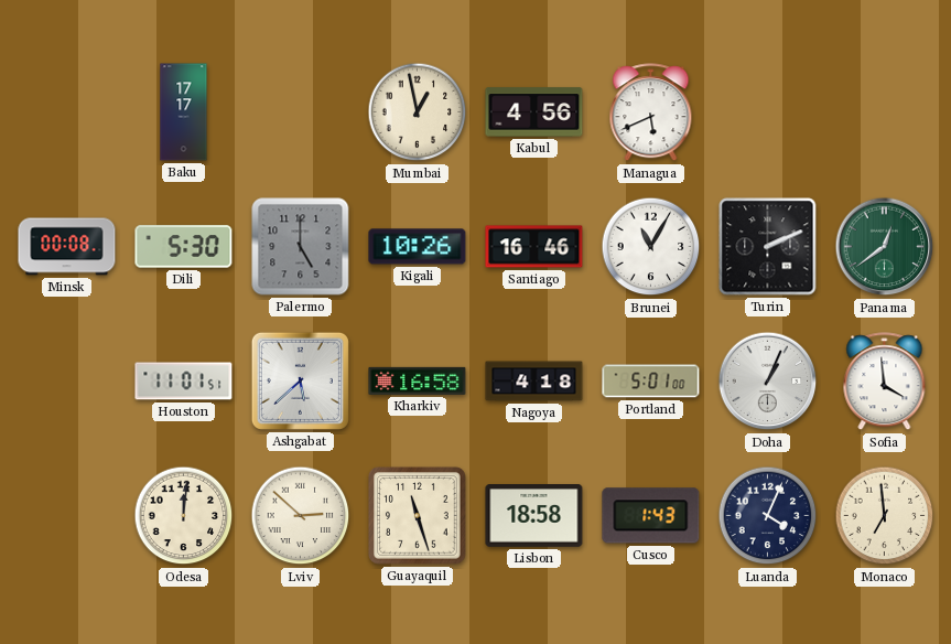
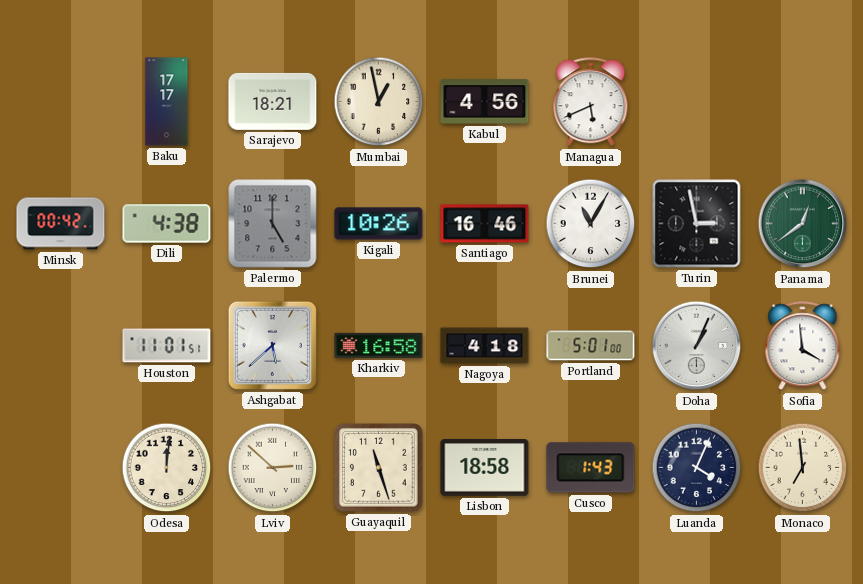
Sarajevo: none -> 18:21
Minsk: 00:08 -> 00:42
Dili: 5:30 -> 4:38
Turin: 2:11 -> 2:58
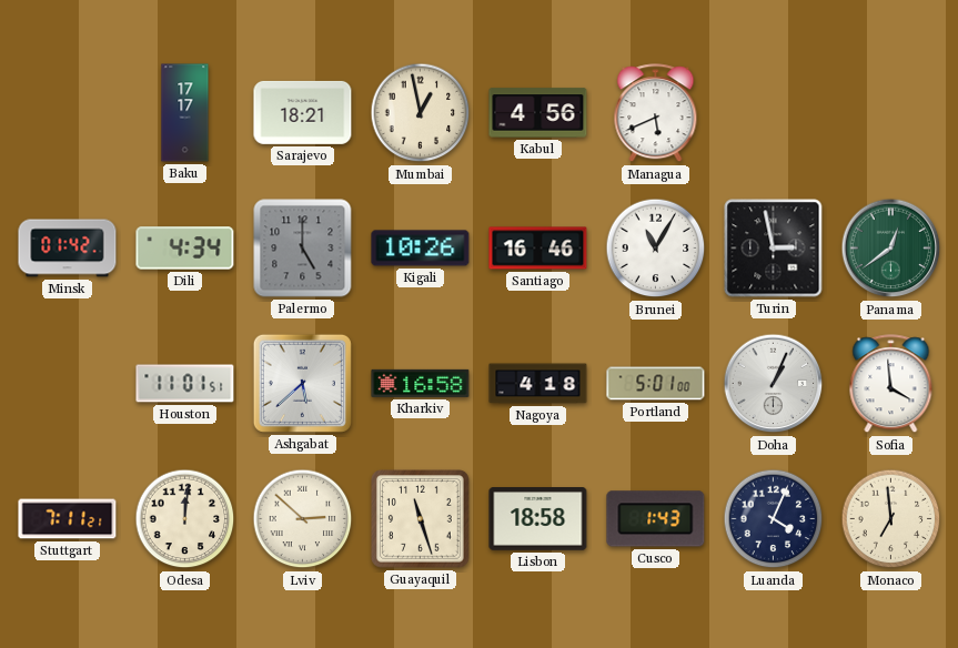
Minsk: 00:42 -> 01:42
Dili: 4:38 -> 4:34
Stuttgart: none -> 7:11
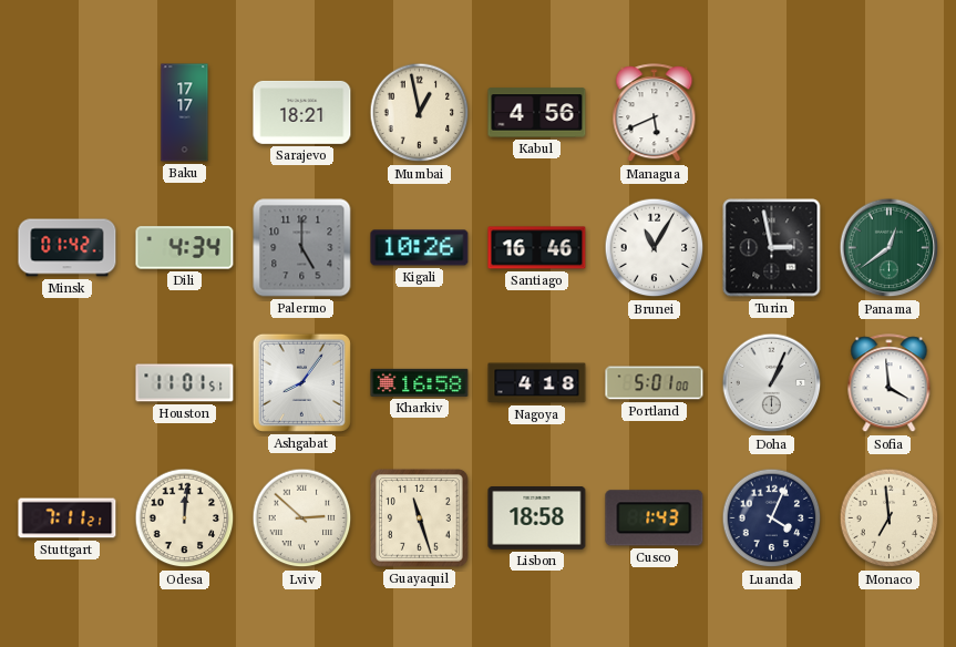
Ashgabat: 5:38 -> 8:06
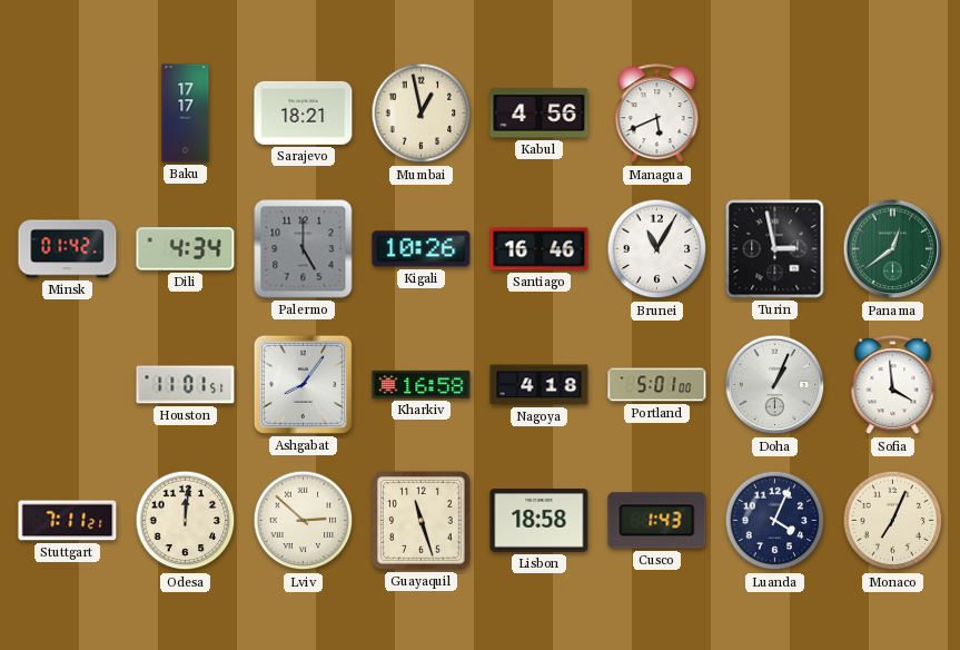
Monaco: 6:59 -> 7:04
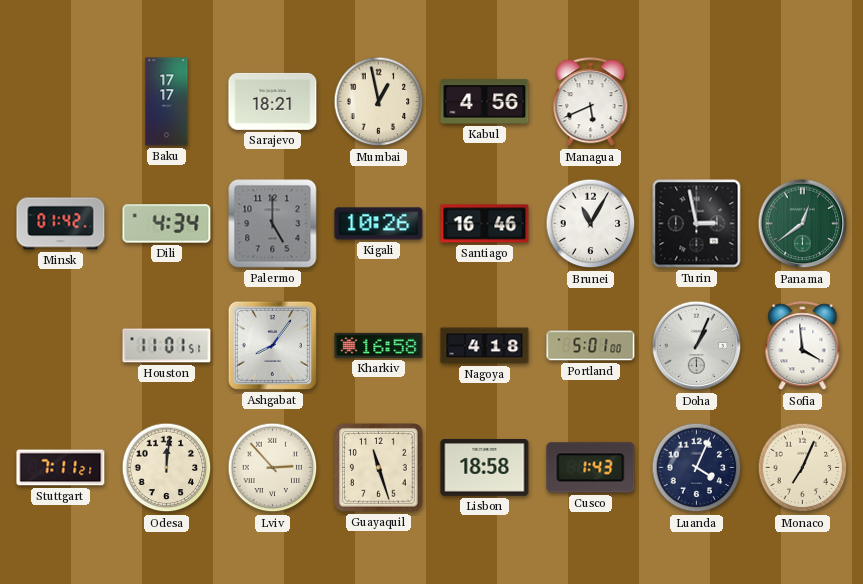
Lviv: 2:52 -> 2:53
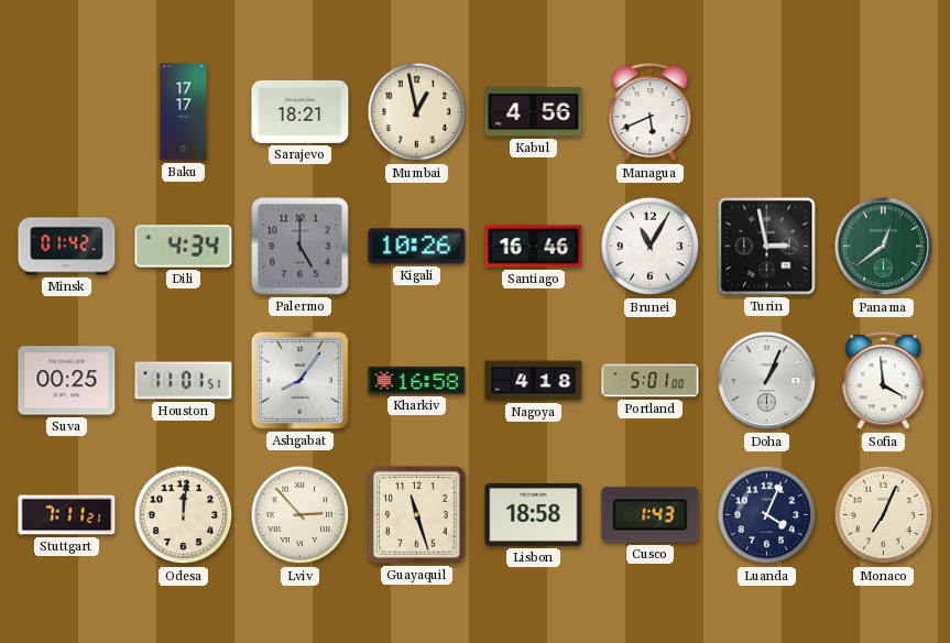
Suva: none -> 00:25
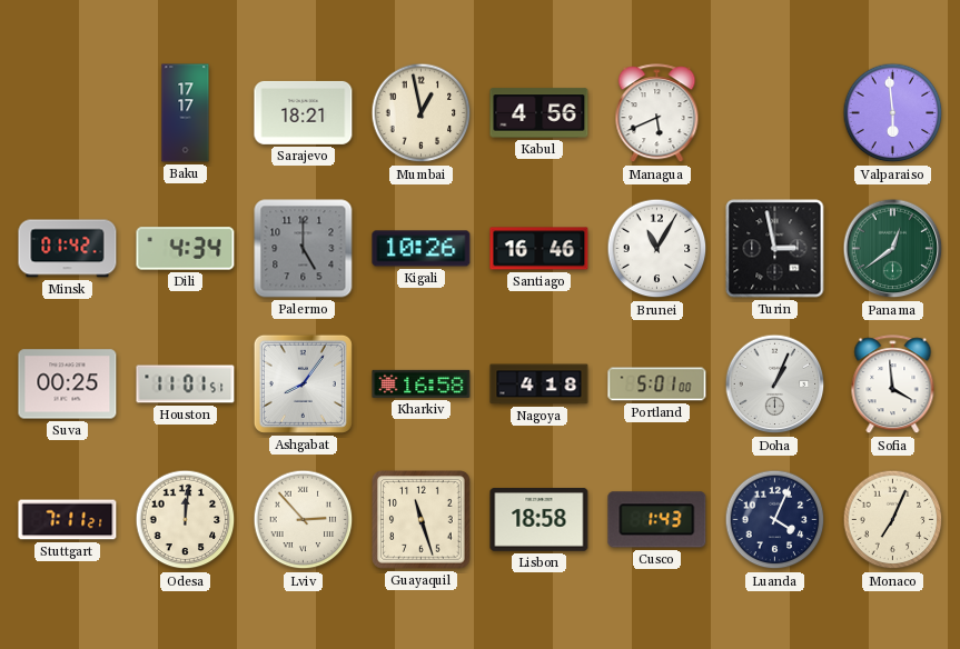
Valparaiso: none -> 5:59
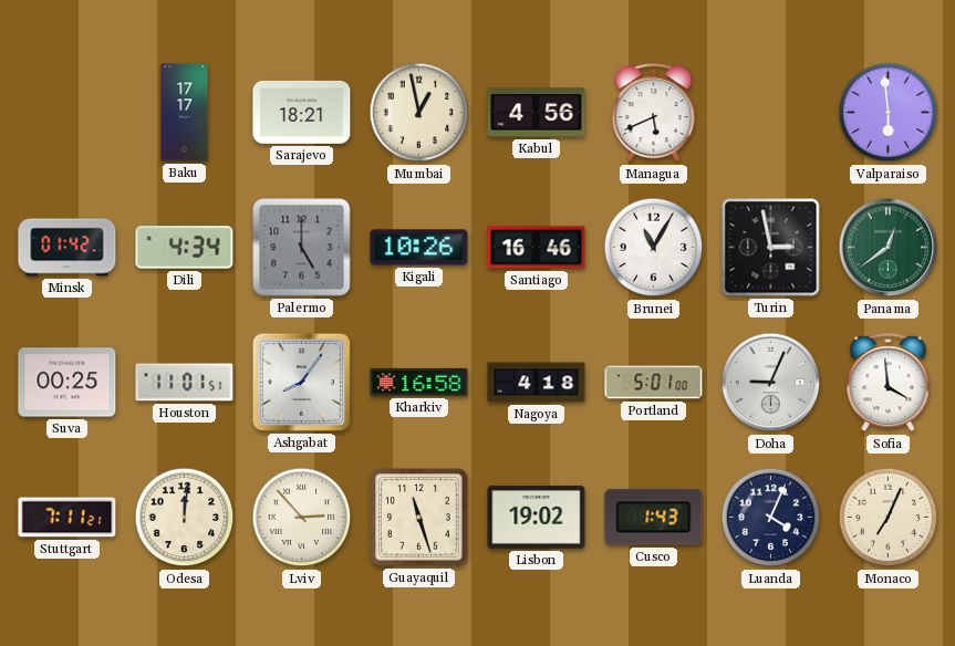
Doha: 1:04 -> 9:04
Lisbon: 18:58 -> 19:02
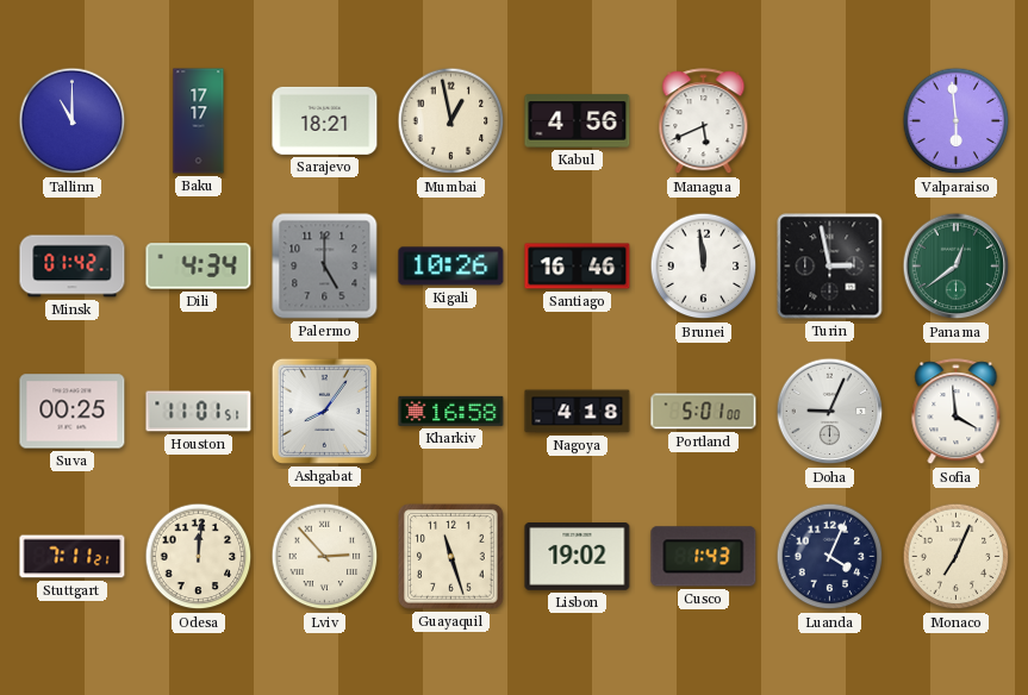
Tallinn: none -> 11:00
Brunei: 11:05 -> 11:59
